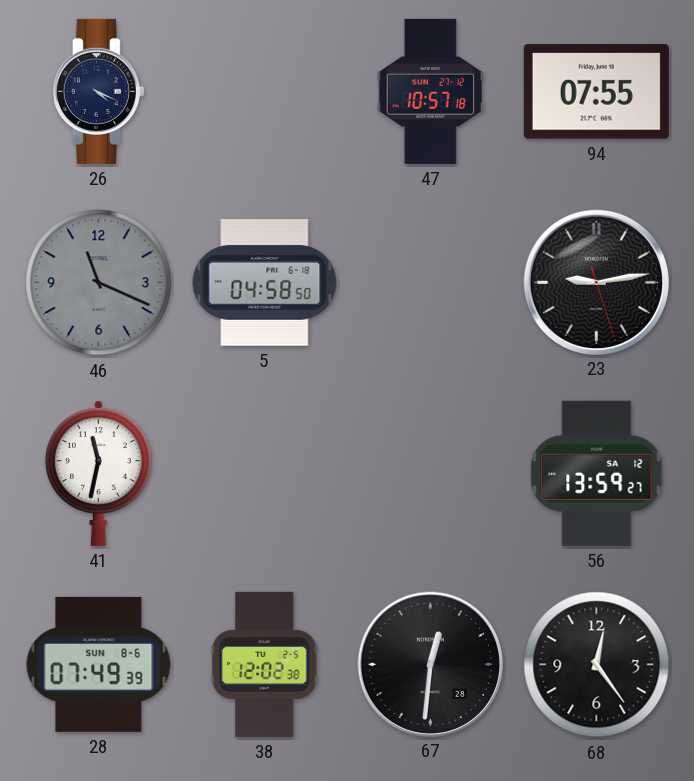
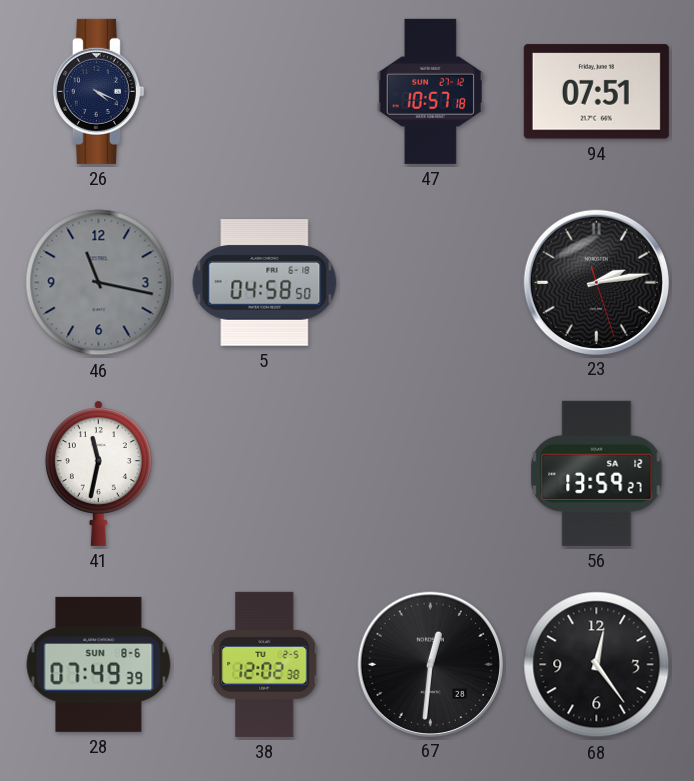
94: 07:55 -> 07:51
46: 11:19 -> 11:17
23: 9:13 -> 2:13
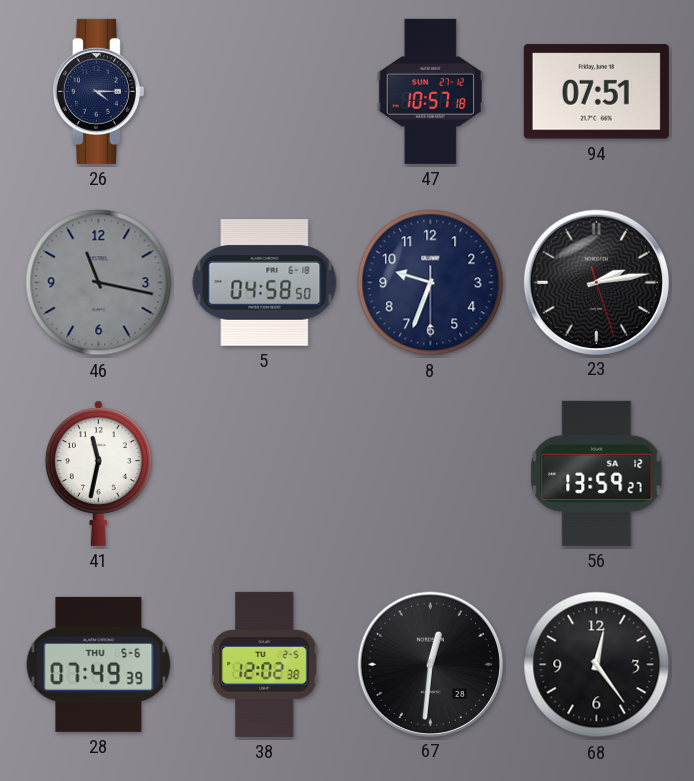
26: 4:19 -> 4:15
8: none -> 9:33
28 date: SUN 8-6 -> THU 5-6
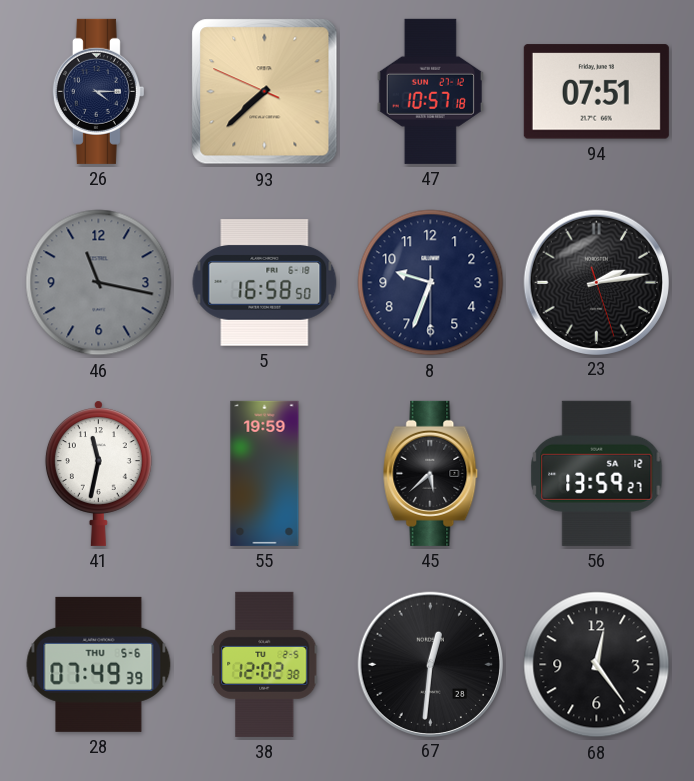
93: none -> 7:37
5: 04:58 -> 16:58
55: none -> 19:59
45: none -> 5:38
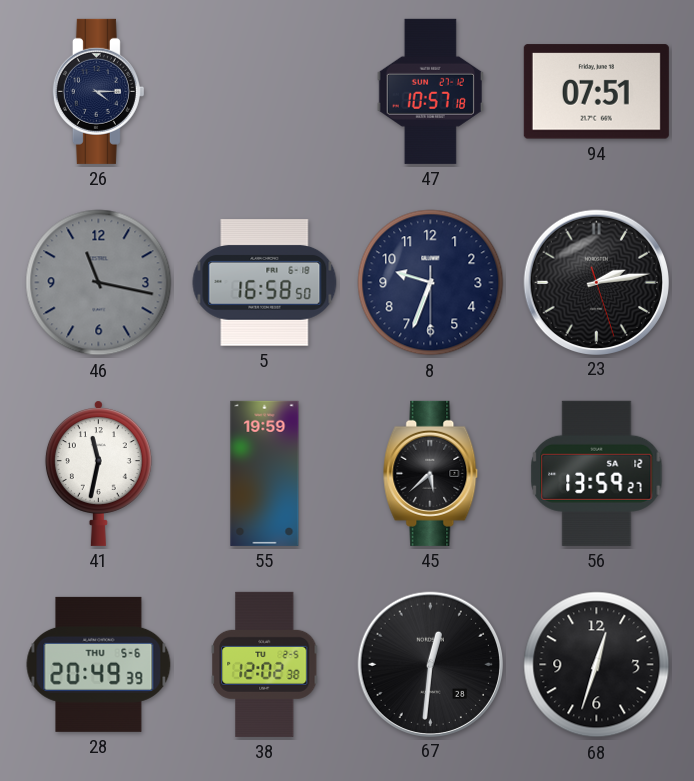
93: 7:37 -> none
28: 07:49 -> 20:49
68: 12:24 -> 12:33
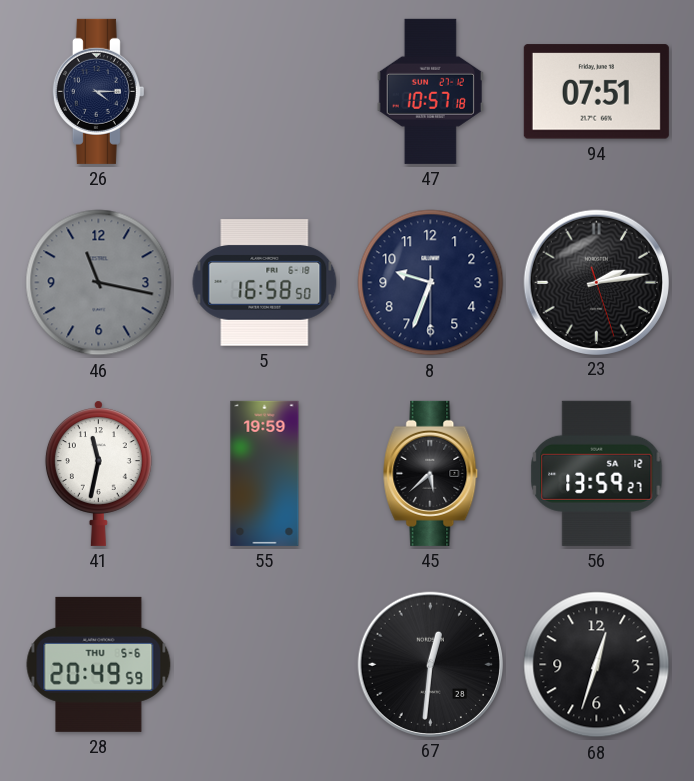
28: 20:49:39 -> 20:49:59
38: 12:02 -> none
